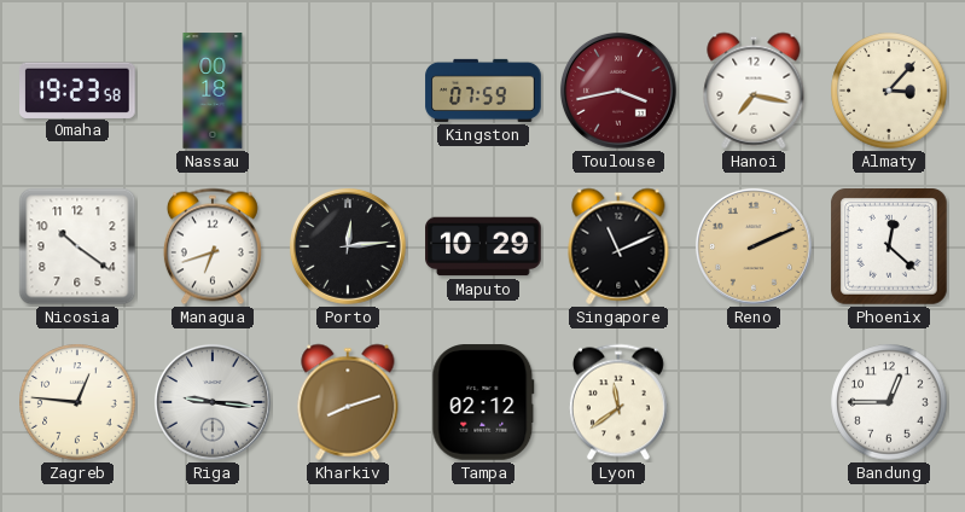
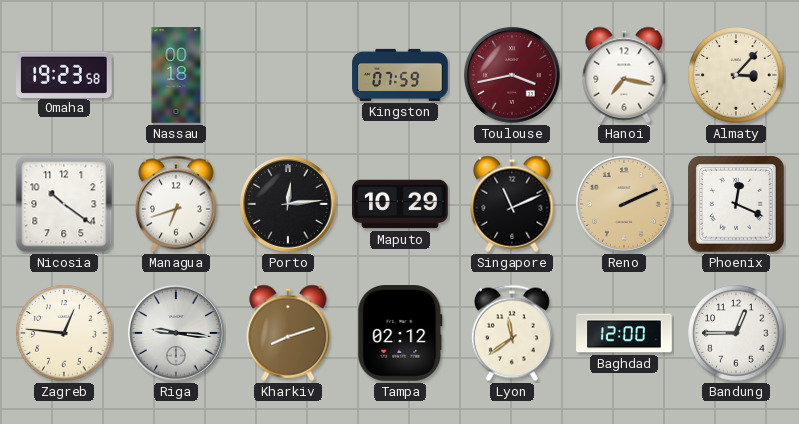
Phoenix: 12:22 -> 12:19
Baghdad: none -> 12:00
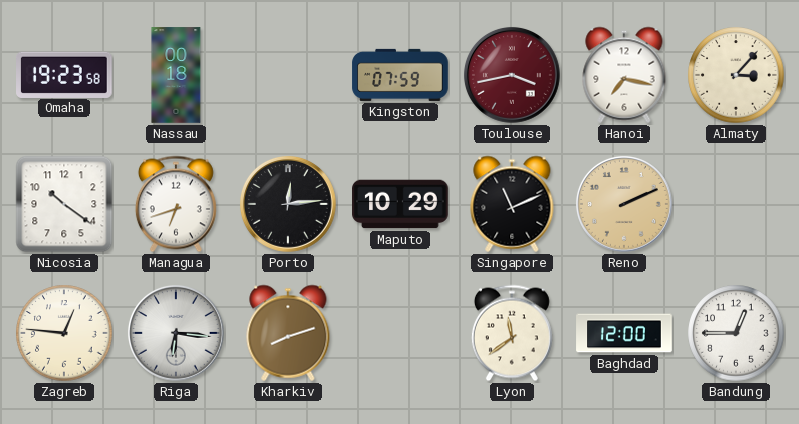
Phoenix: 12:19 -> none
Riga: 9:16 -> 6:16
Tampa: 02:12 -> none
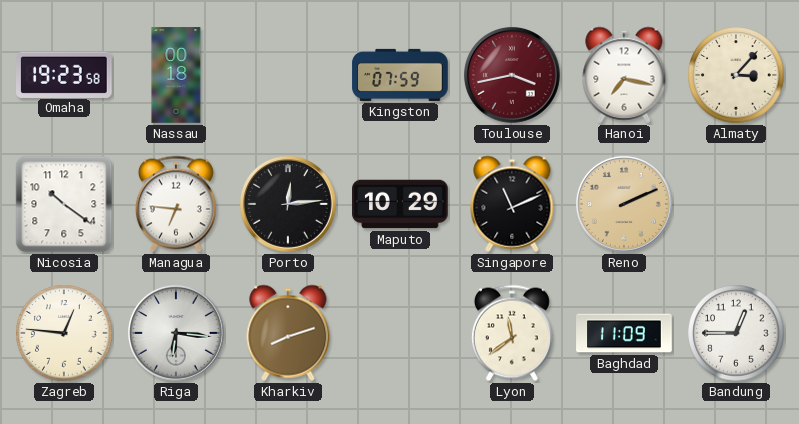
Managua: 6:42 -> 6:46
Baghdad: 12:00 -> 11:09
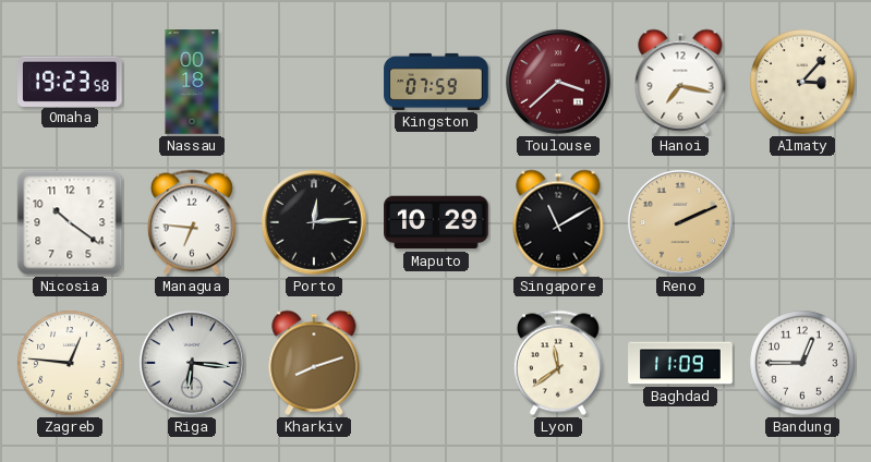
Toulouse: 3:43 -> 3:38
Singapore: 11:11 -> 11:10
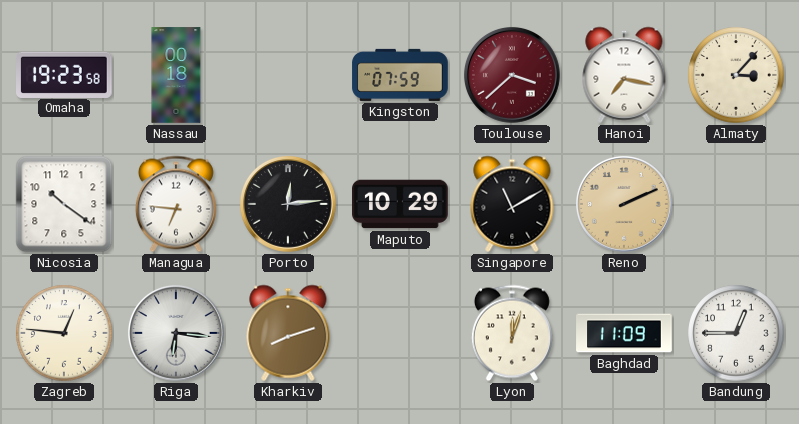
Lyon: 11:39 -> 12:03
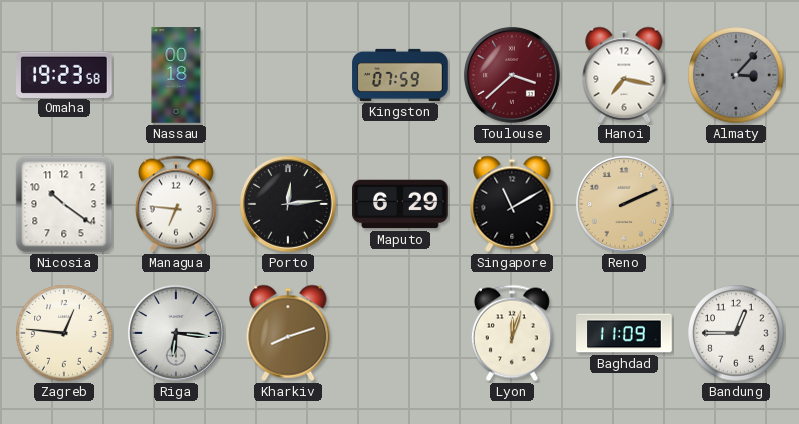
Almaty dial: cream -> grey
Maputo: 10:29 -> 6:29
